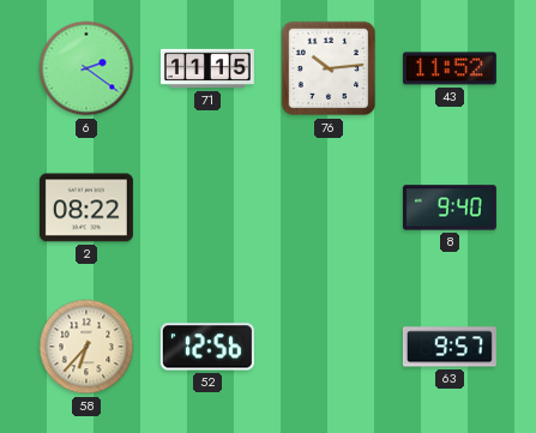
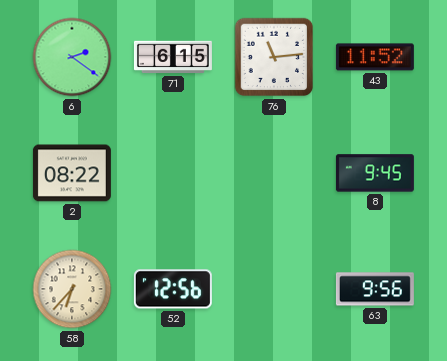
71: 11:15 -> 6:15
76: 10:14 -> 11:14
8: 9:40 -> 9:45
63: 9:57 -> 9:56
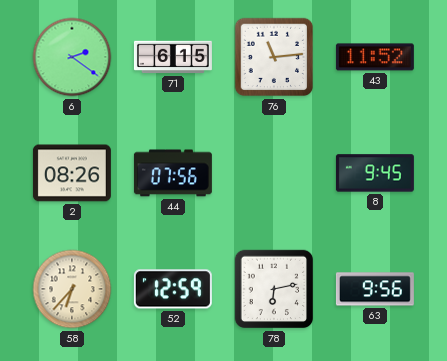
2: 08:22 -> 08:26
44: none -> 07:56
52: 12:56 -> 12:59
78: none -> 6:13
